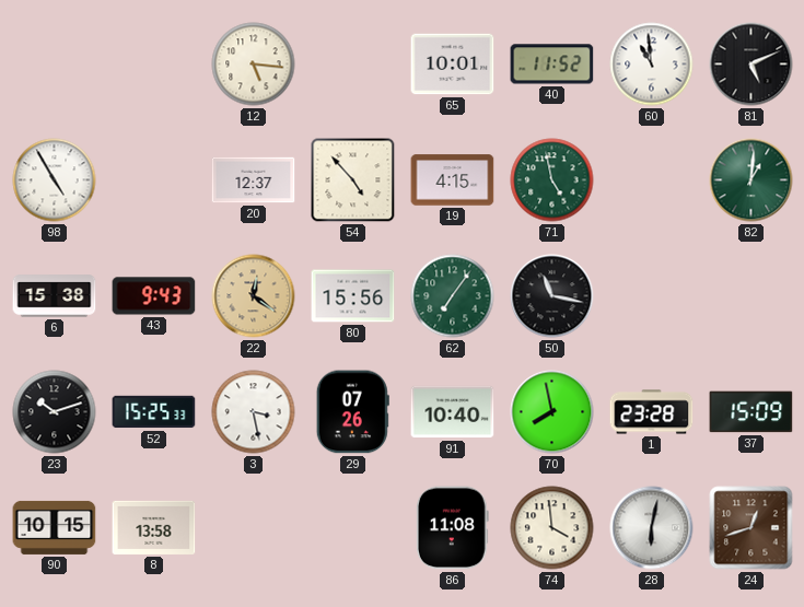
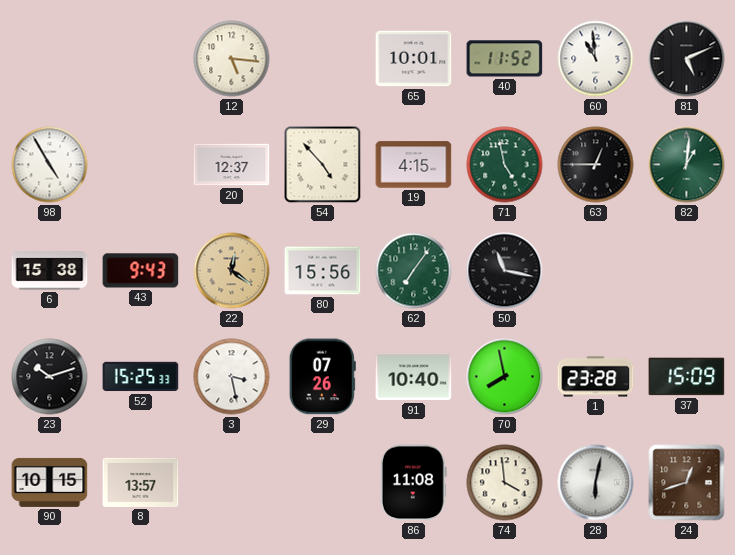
63: none -> 12:45
8: 13:58 -> 13:57
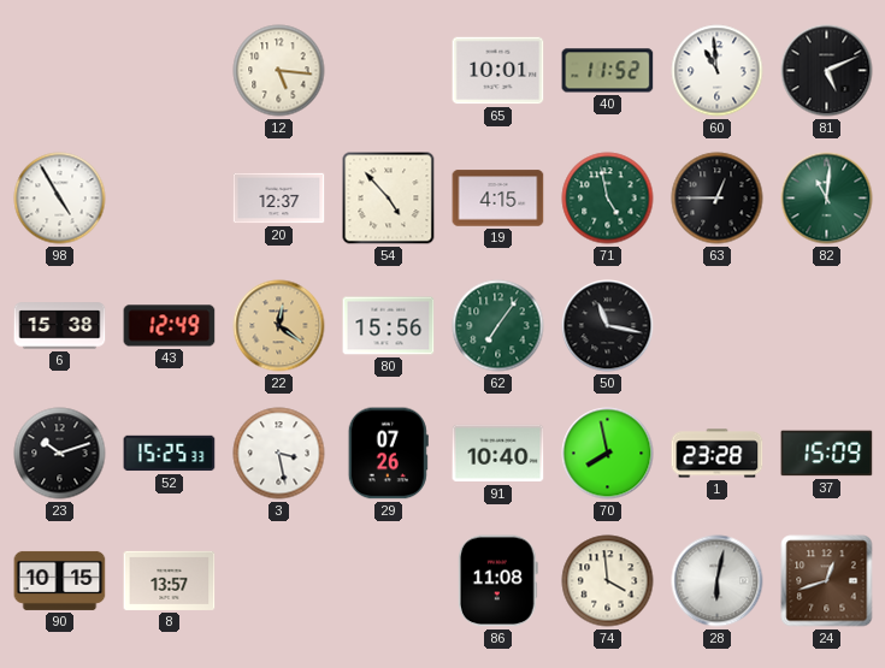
82: 1:01 -> 11:01
43: 9:43 -> 12:49
